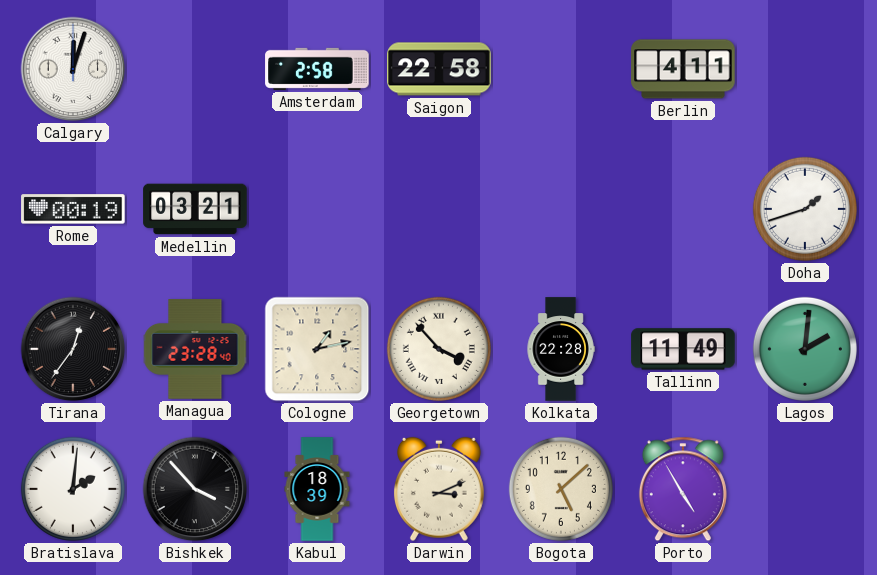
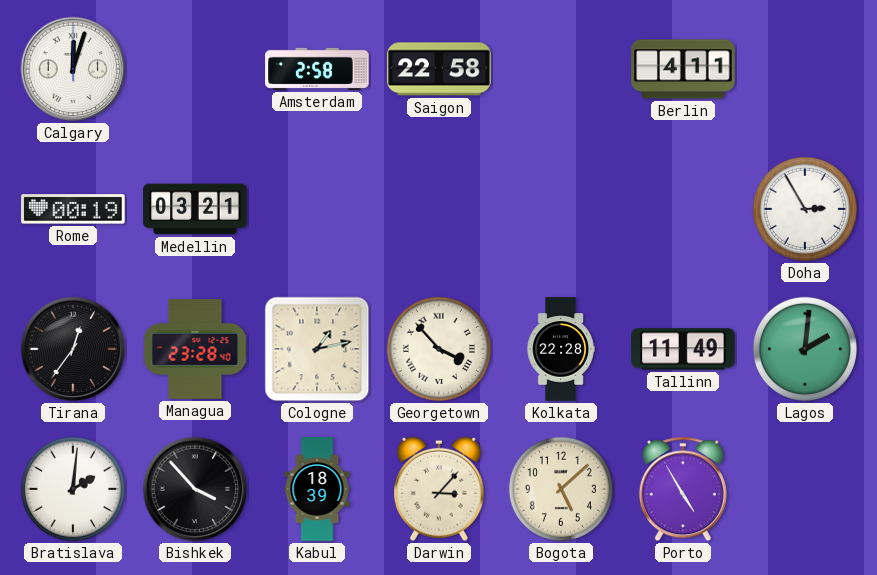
Doha: 1:42 -> 2:55
Darwin: 3:11 -> 3:07
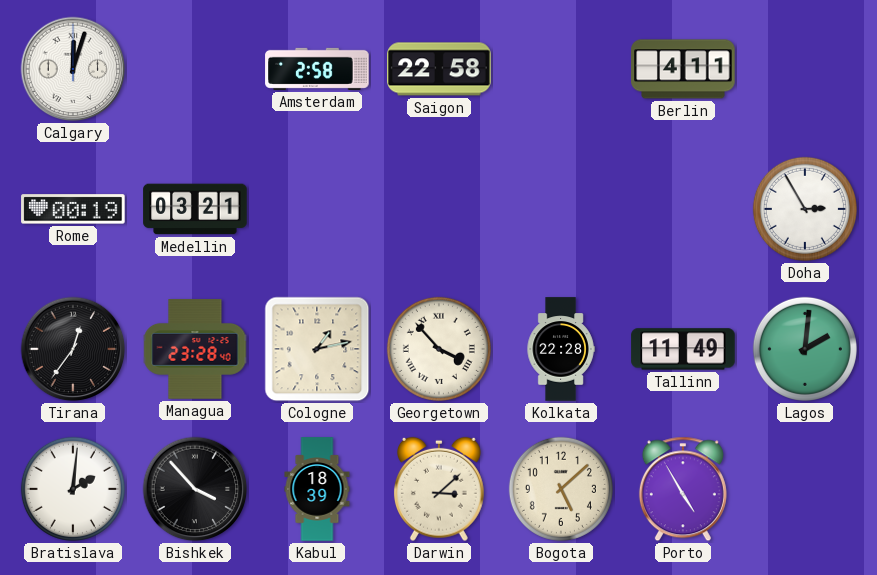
Darwin: 3:07 -> 3:08
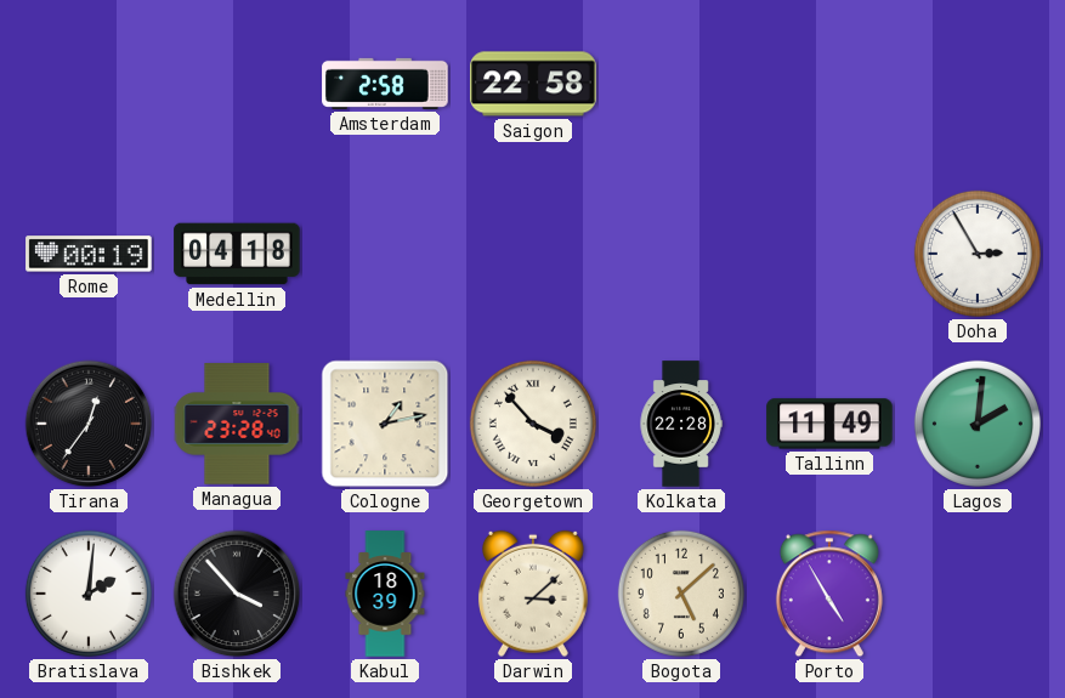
Calgary: 12:03 -> none
Berlin: 4:11 -> none
Medellin: 03:21 -> 04:18
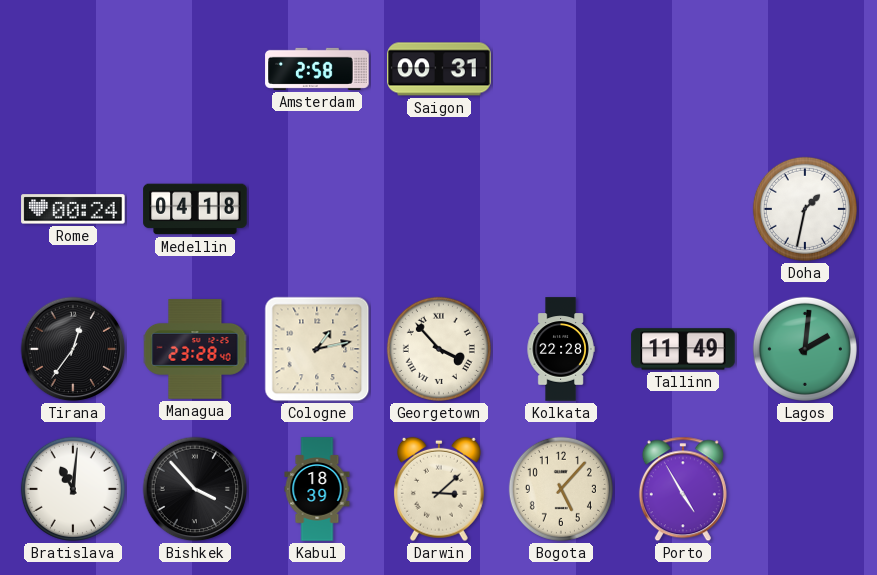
Saigon: 22:58 -> 00:31
Rome: 00:19 -> 00:24
Doha: 2:55 -> 1:32
Bratislava: 2:01 -> 11:01
Bogota: 5:08 -> 5:07
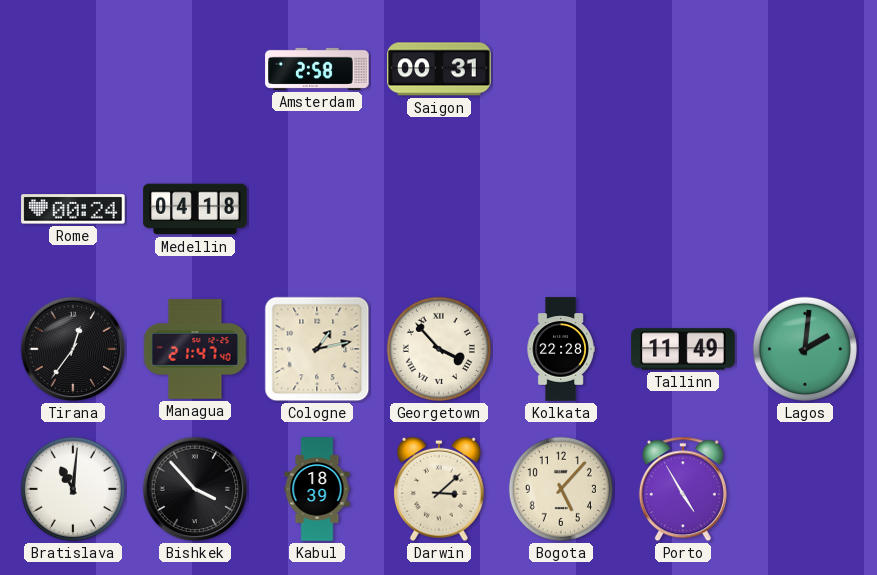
Doha: 1:32 -> none
Managua: 23:28 -> 21:47
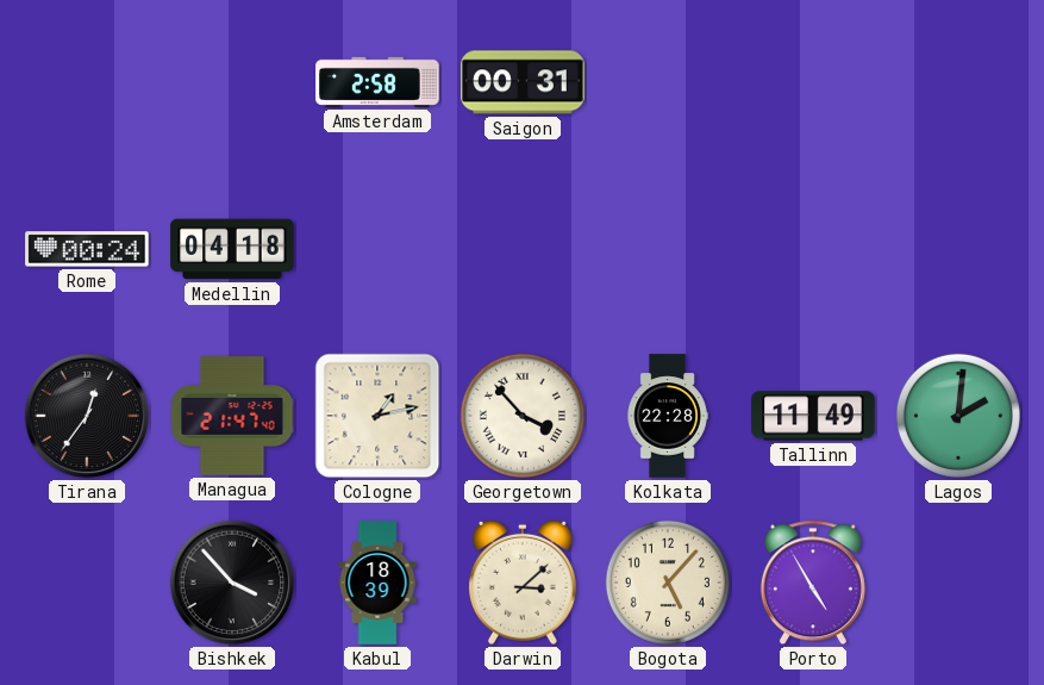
Bratislava: 11:01 -> none
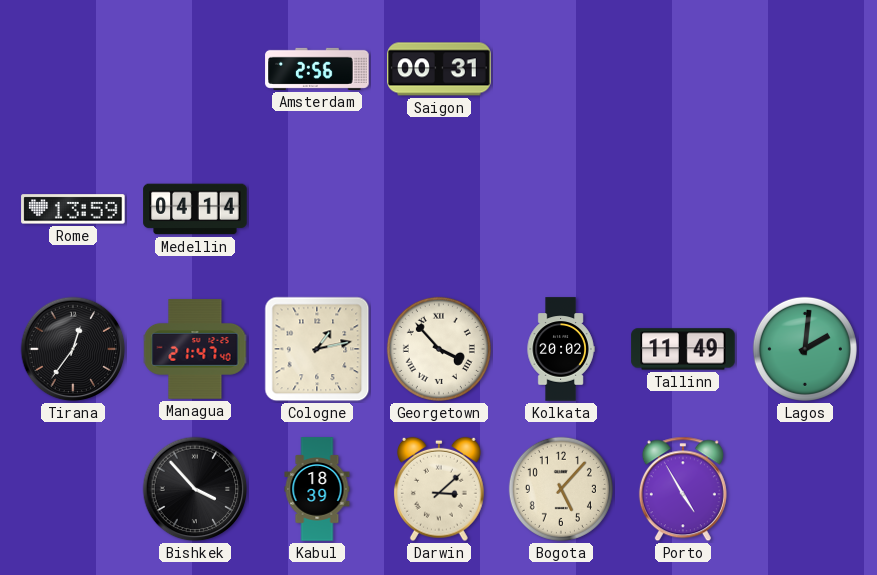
Amsterdam: 2:58 -> 2:56
Rome: 00:24 -> 13:59
Medellin: 04:18 -> 04:14
Kolkata: 22:28 -> 20:02
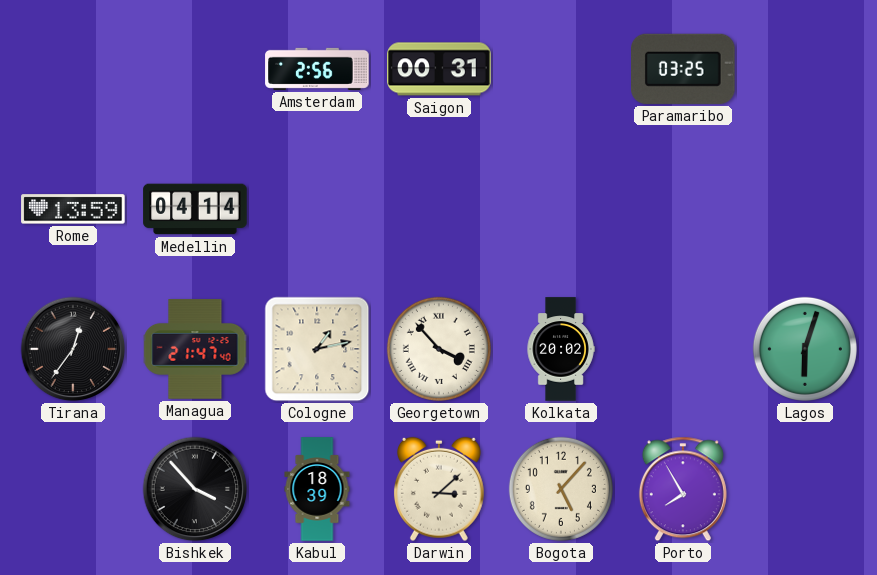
Paramaribo: none -> 03:25
Tallinn: 11:49 -> none
Lagos: 2:01 -> 6:03
Porto: 4:55 -> 7:55
